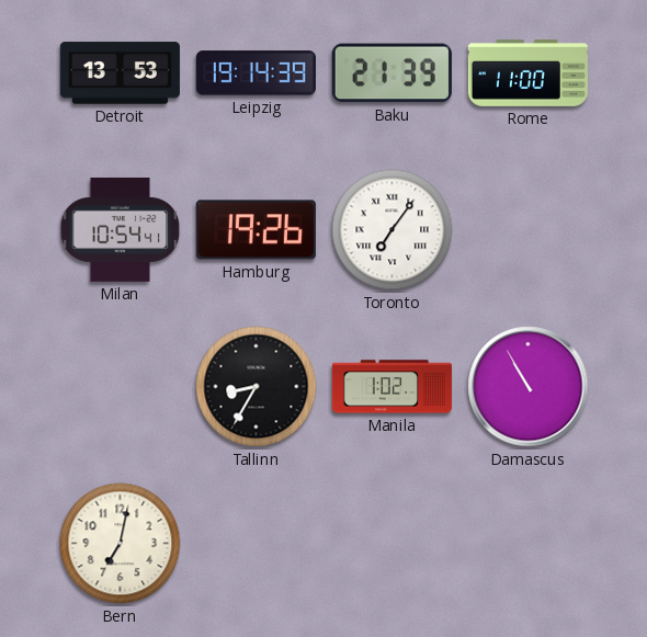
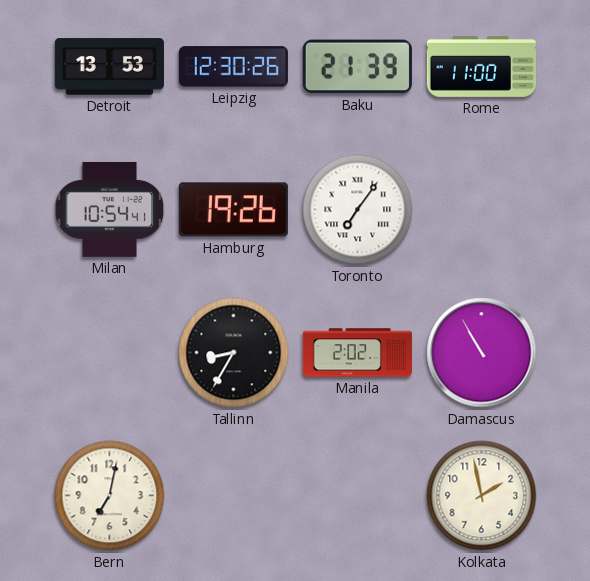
Leipzig: 19:14 -> 12:30
Manila: 1:02 -> 2:02
Kolkata: none -> 1:58
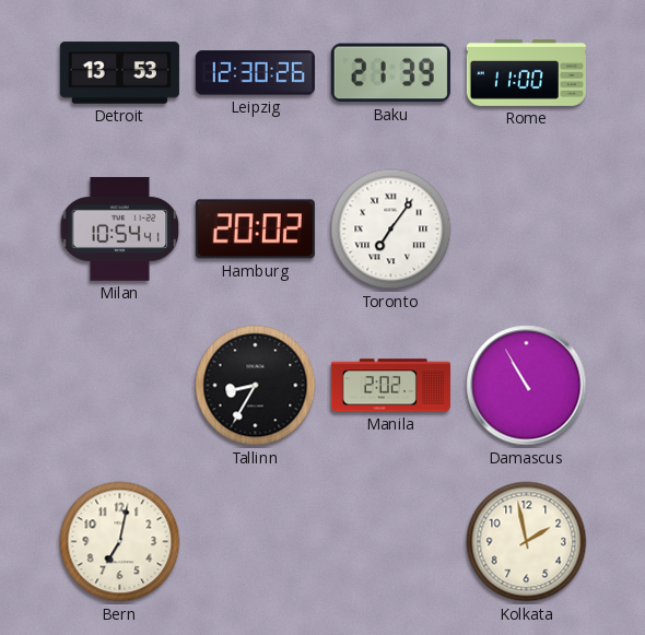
Hamburg: 19:26 -> 20:02
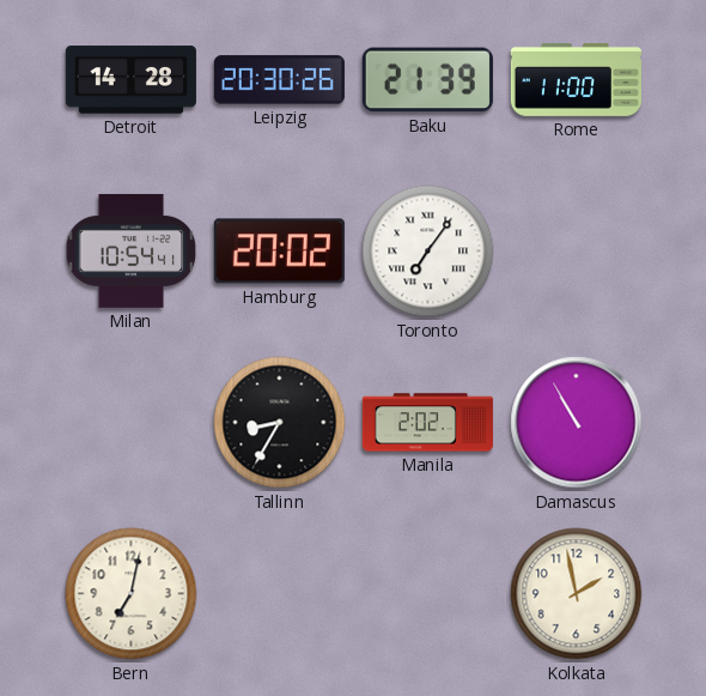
Detroit: 13:53 -> 14:28
Leipzig: 12:30 -> 20:30
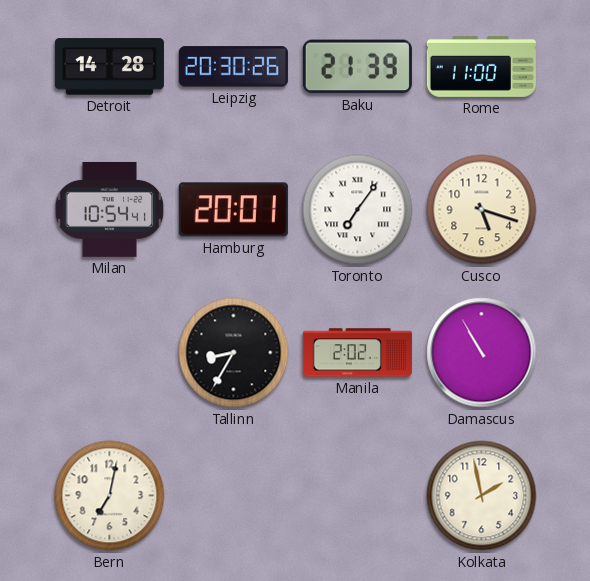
Hamburg: 20:02 -> 20:01
Cusco: none -> 5:18
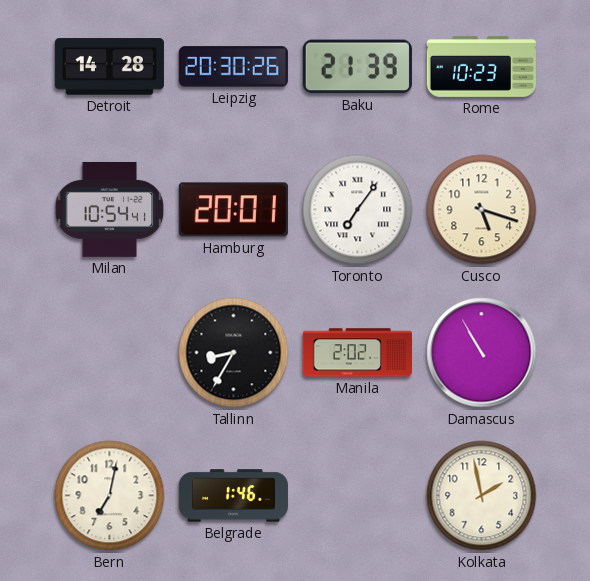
Rome: 11:00 -> 10:23
Belgrade: none -> 1:46
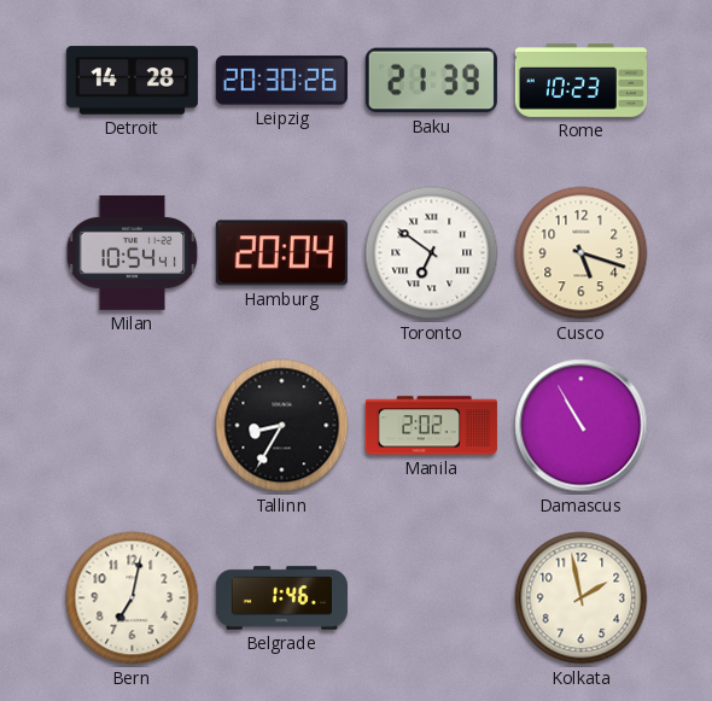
Hamburg: 20:01 -> 20:04
Toronto: 7:06 -> 6:51
